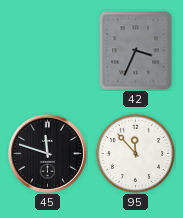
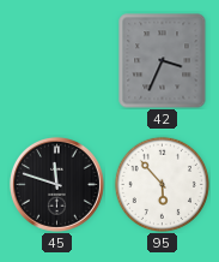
95: 11:53 -> 5:53
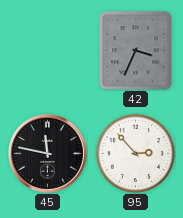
45: 11:48 -> 11:47
95: 5:53 -> 2:53
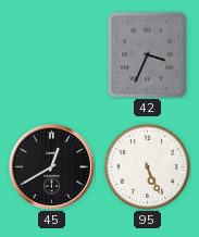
45: 11:47 -> 12:40
95: 2:53 -> 5:26
